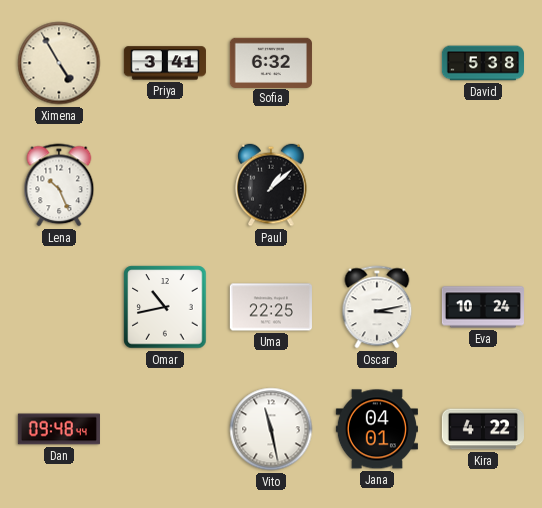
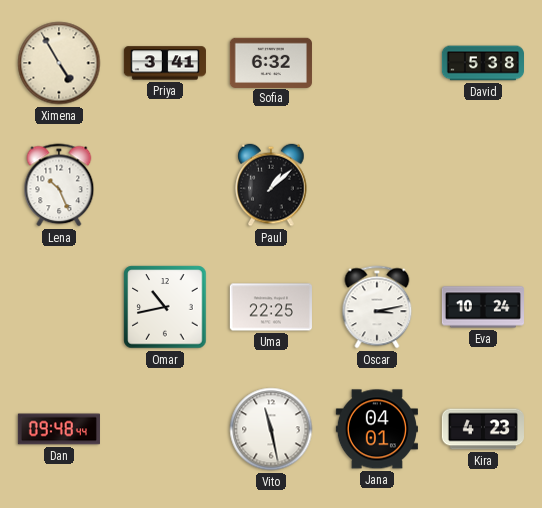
Kira: 4:22 -> 4:23
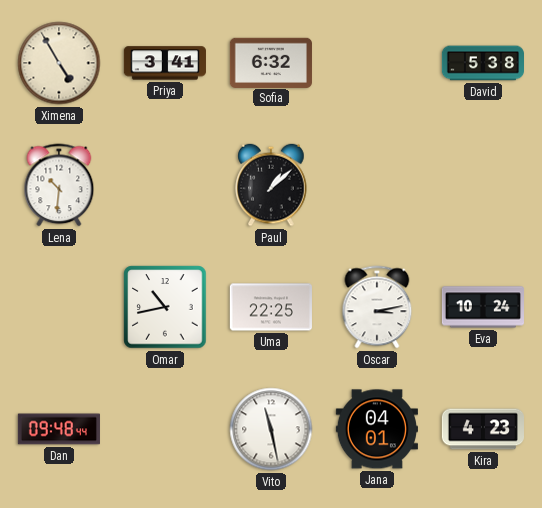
Lena: 10:26 -> 10:31
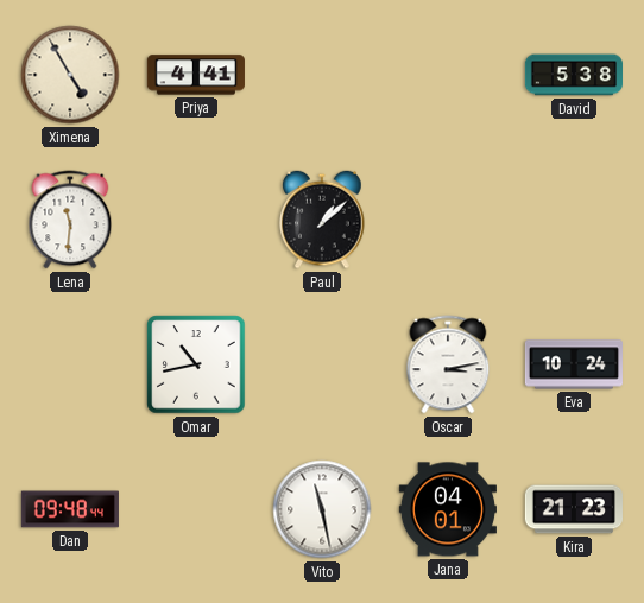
Priya: 3:41 -> 4:41
Sofia: 6:32 -> none
Lena: 10:31 -> 11:31
Uma: 22:25 -> none
Kira: 4:23 -> 21:23
